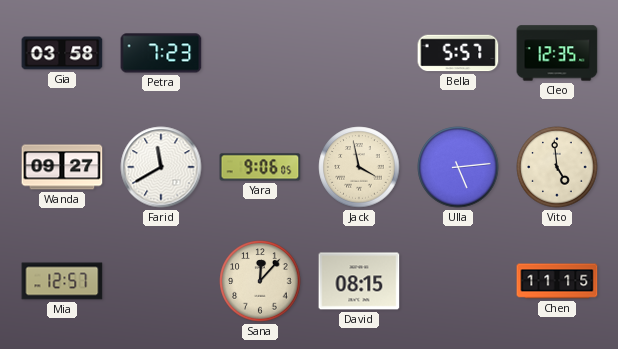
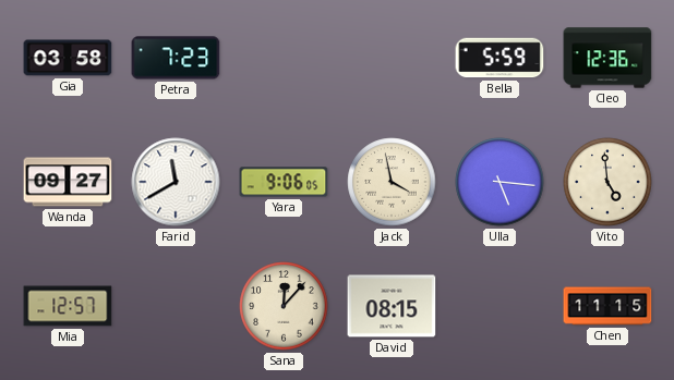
Bella: 5:57 -> 5:59
Cleo: 12:35 -> 12:36
Ulla: 5:14 -> 5:16
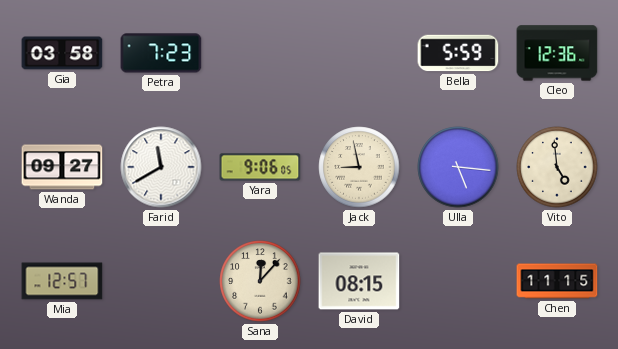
Jack: 3:58 -> 8:58
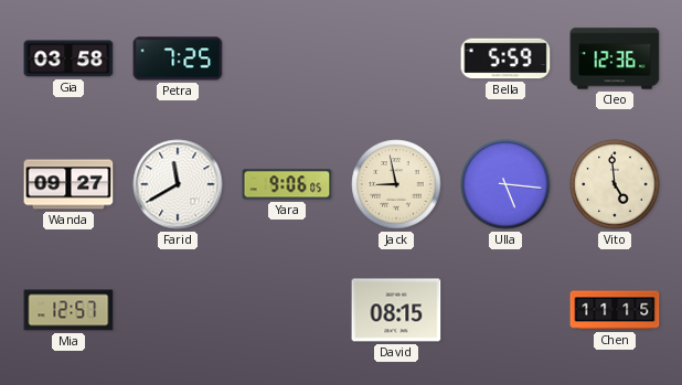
Petra: 7:23 -> 7:25
Sana: 12:07 -> none
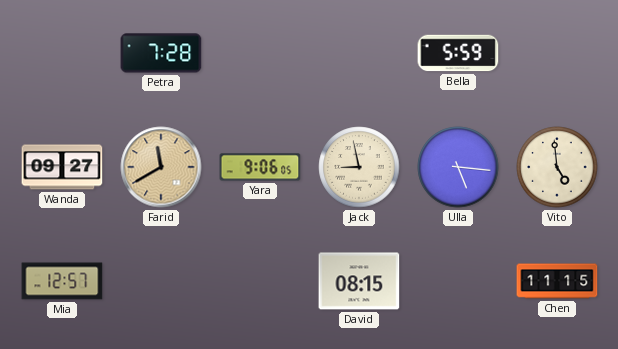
Gia: 03:58 -> none
Petra: 7:25 -> 7:28
Cleo: 12:36 -> none
Farid dial: white -> champagne
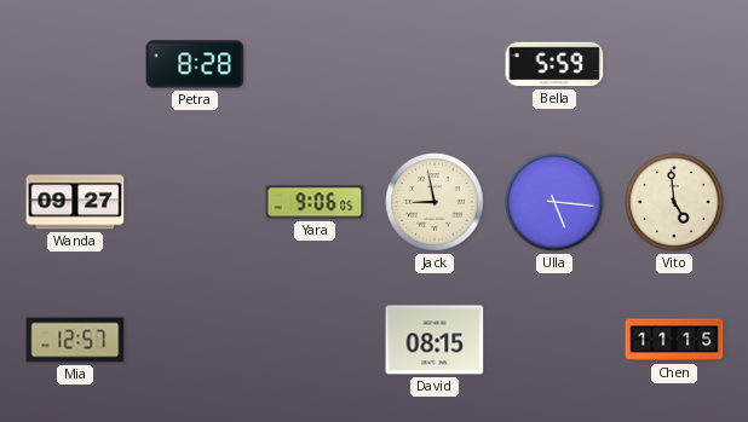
Petra: 7:28 -> 8:28
Farid: 11:40 -> none
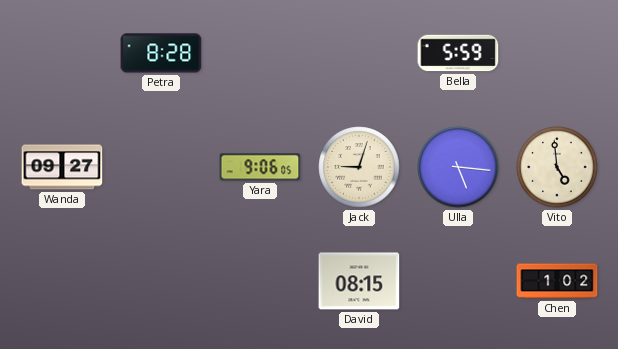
Jack: 8:58 -> 9:03
Mia: 12:57 -> none
Chen: 11:15 -> 1:02
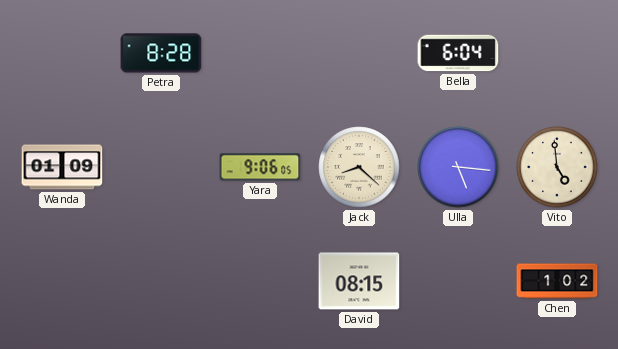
Bella: 5:59 -> 6:04
Wanda: 09:27 -> 01:09
Jack: 9:03 -> 8:22
